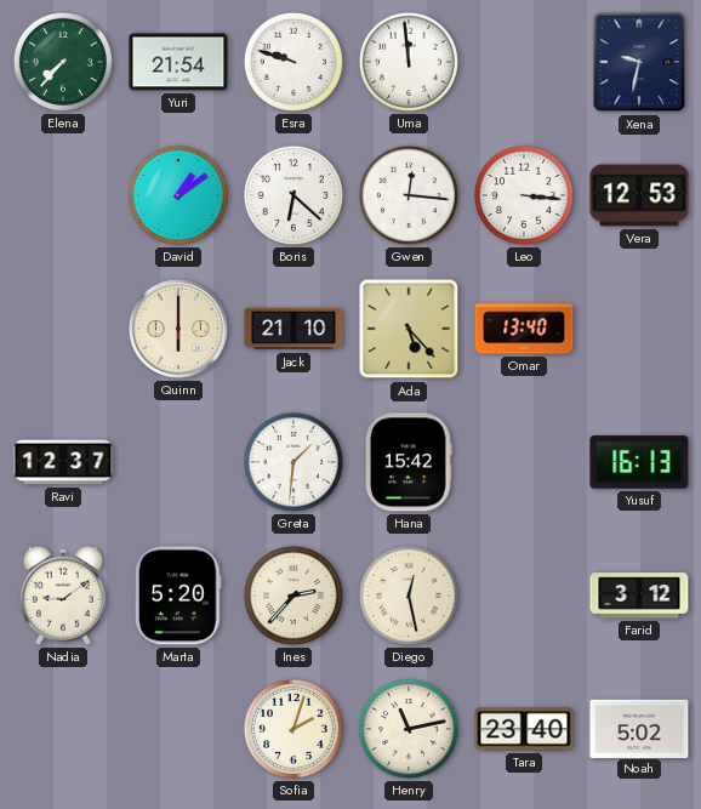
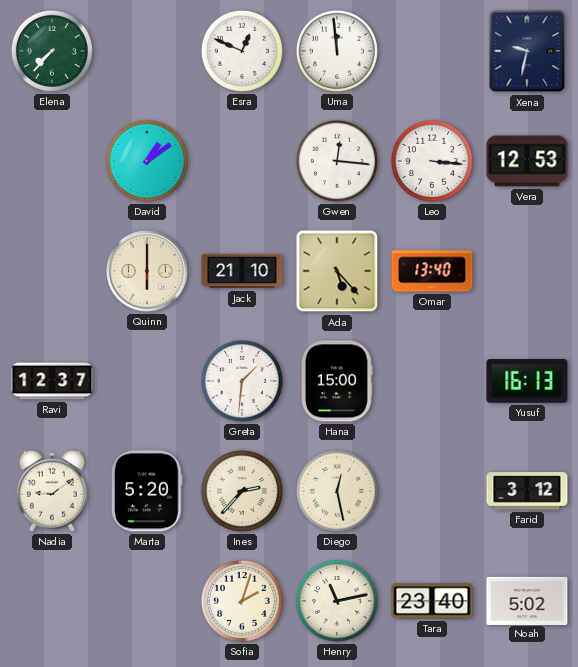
Yuri: 21:54 -> none
Esra: 9:48 -> 12:49
Boris: 6:22 -> none
Hana: 15:42 -> 15:00
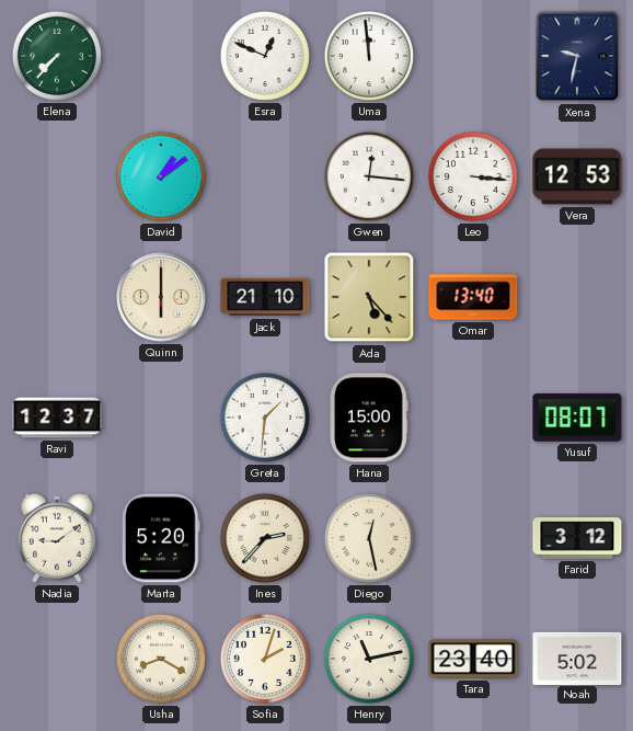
Yusuf: 16:13 -> 08:07
Usha: none -> 8:20
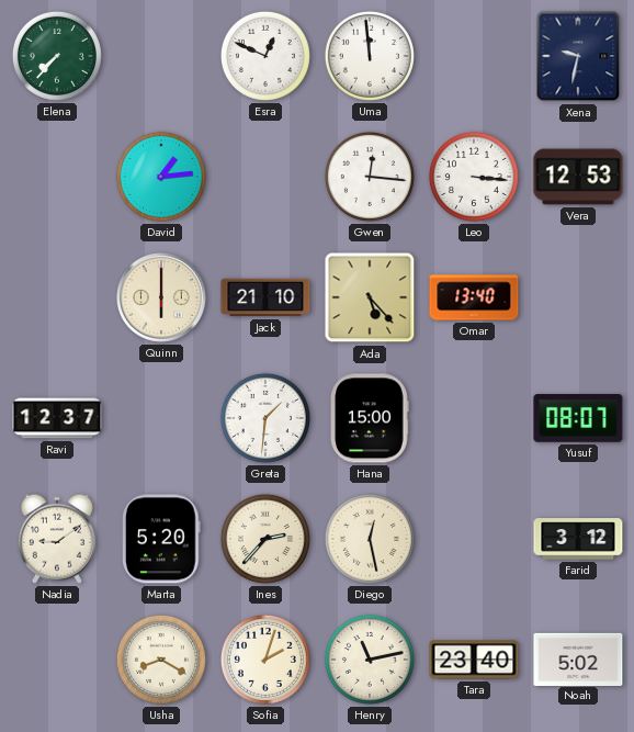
David: 1:09 -> 1:14
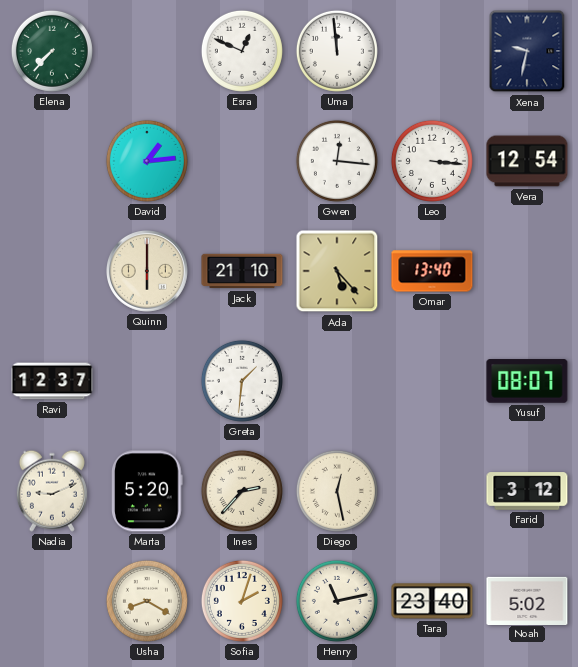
Vera: 12:53 -> 12:54
Hana: 15:00 -> none
Nadia: 9:09 -> 9:11
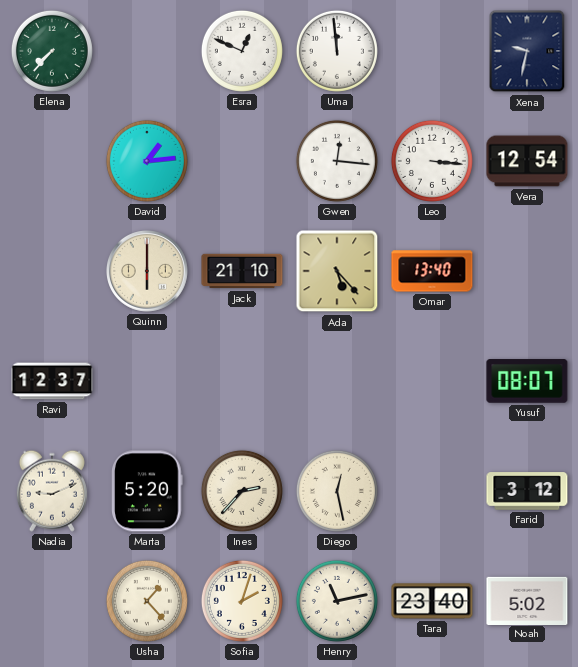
Greta: 1:31 -> none
Usha: 8:20 -> 1:23
